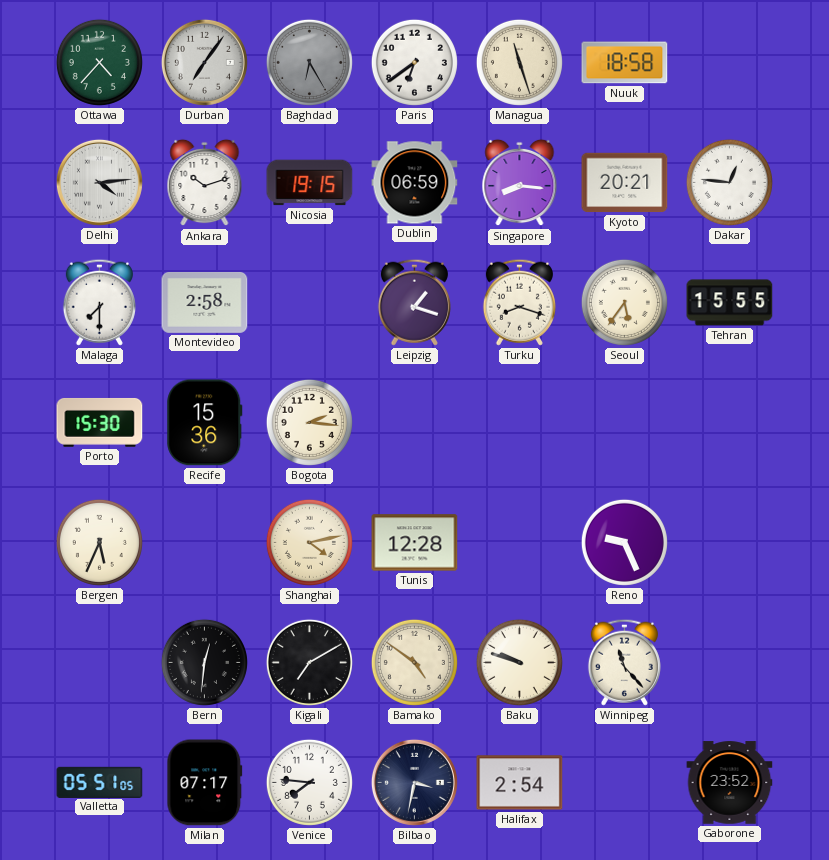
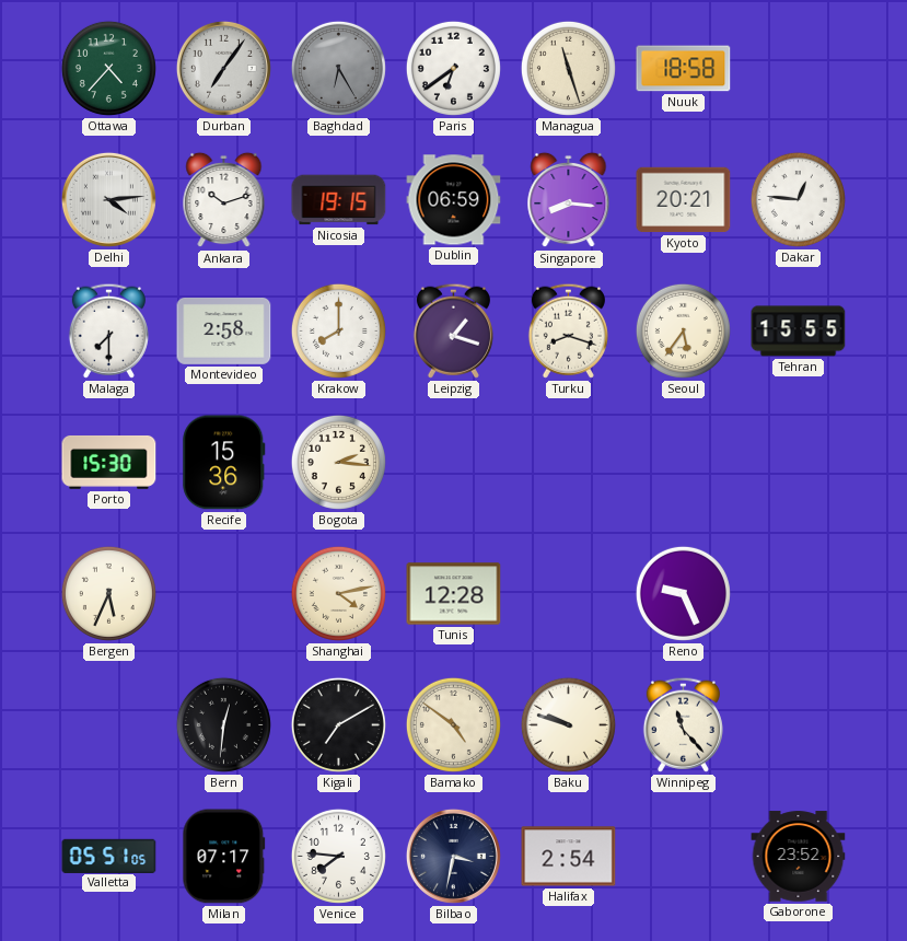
Krakow: none -> 8:00
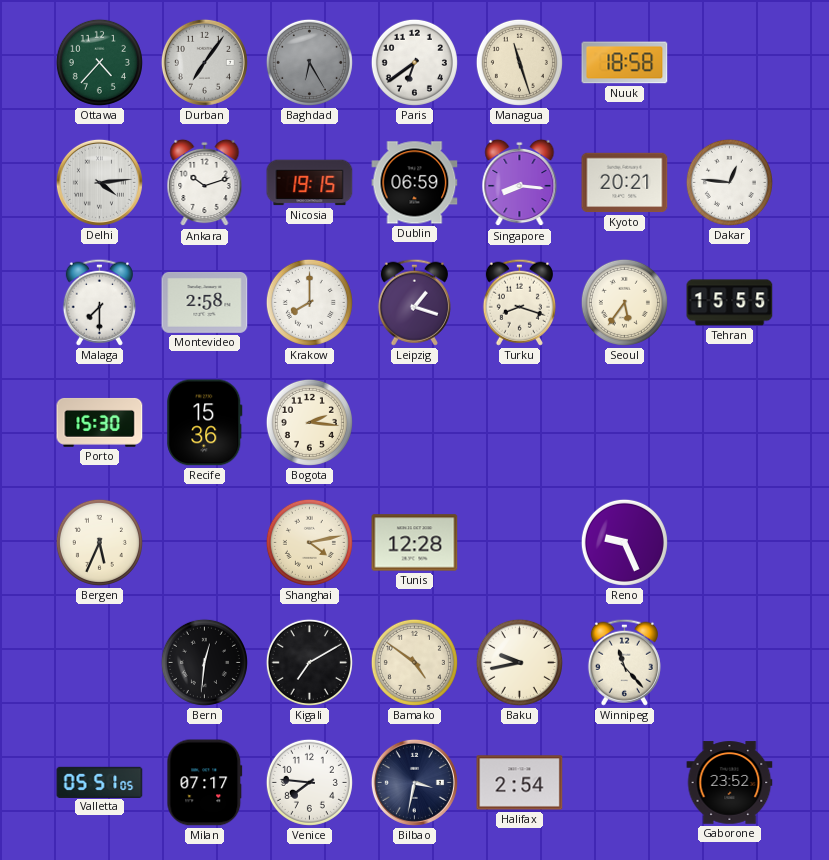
Baku: 9:48 -> 9:43
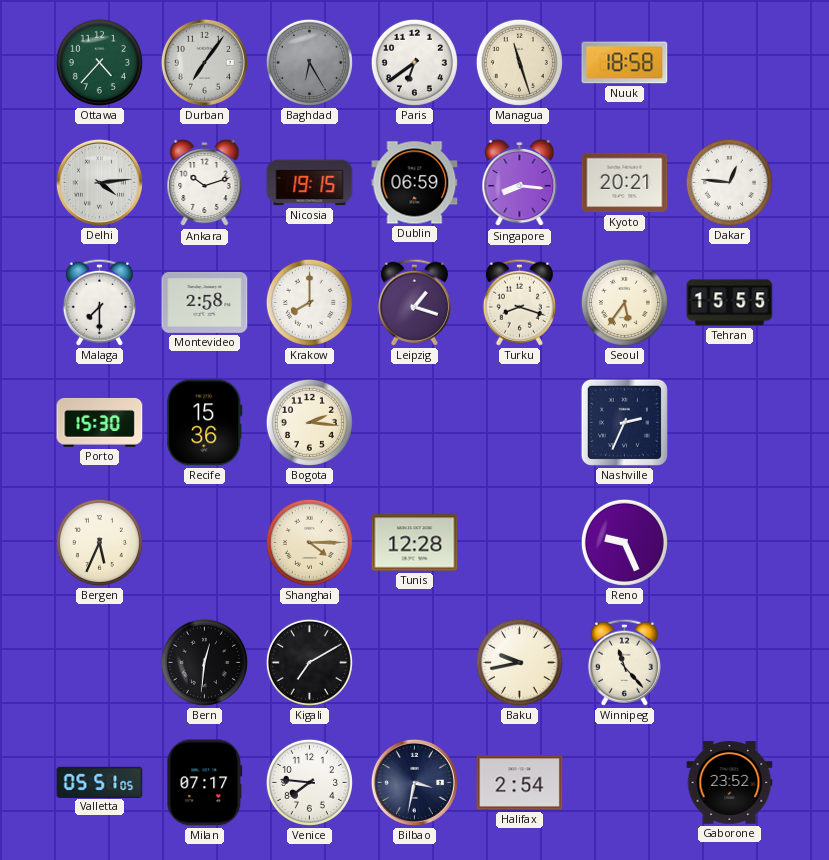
Nashville: none -> 2:34
Shanghai: 4:13 -> 4:15
Bamako: 4:51 -> none
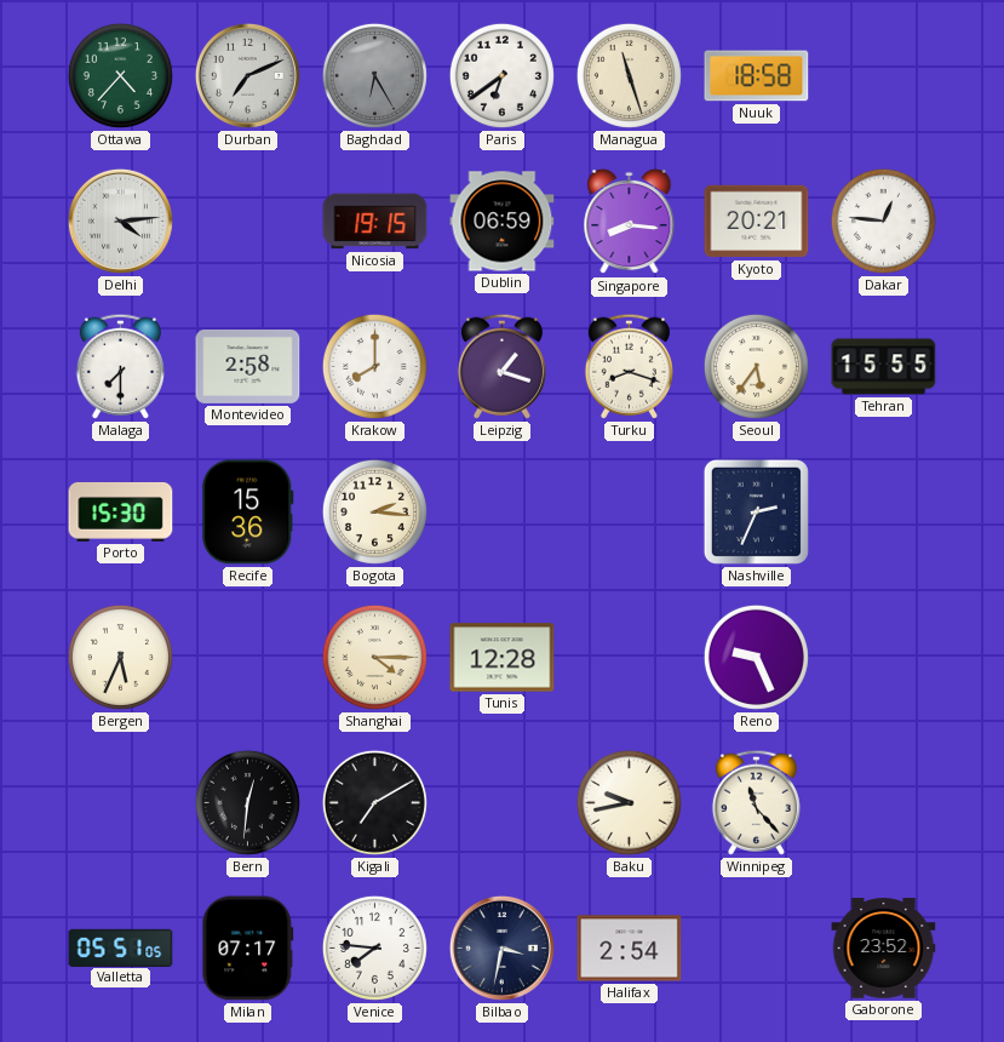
Durban: 7:06 -> 7:11
Ankara: 10:12 -> none
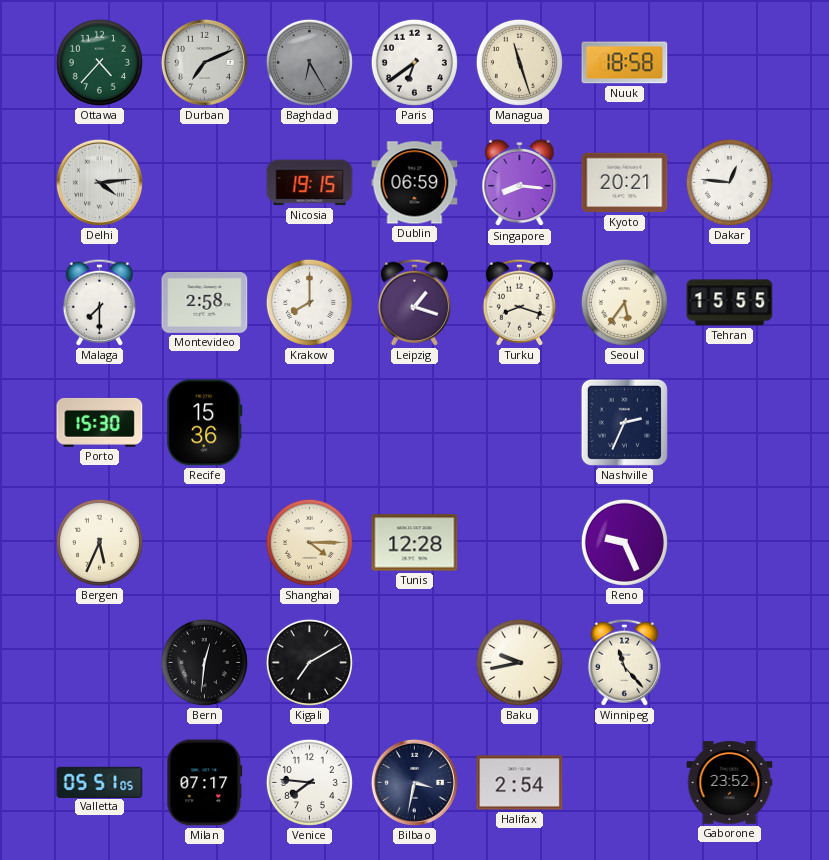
Bogota: 2:16 -> none
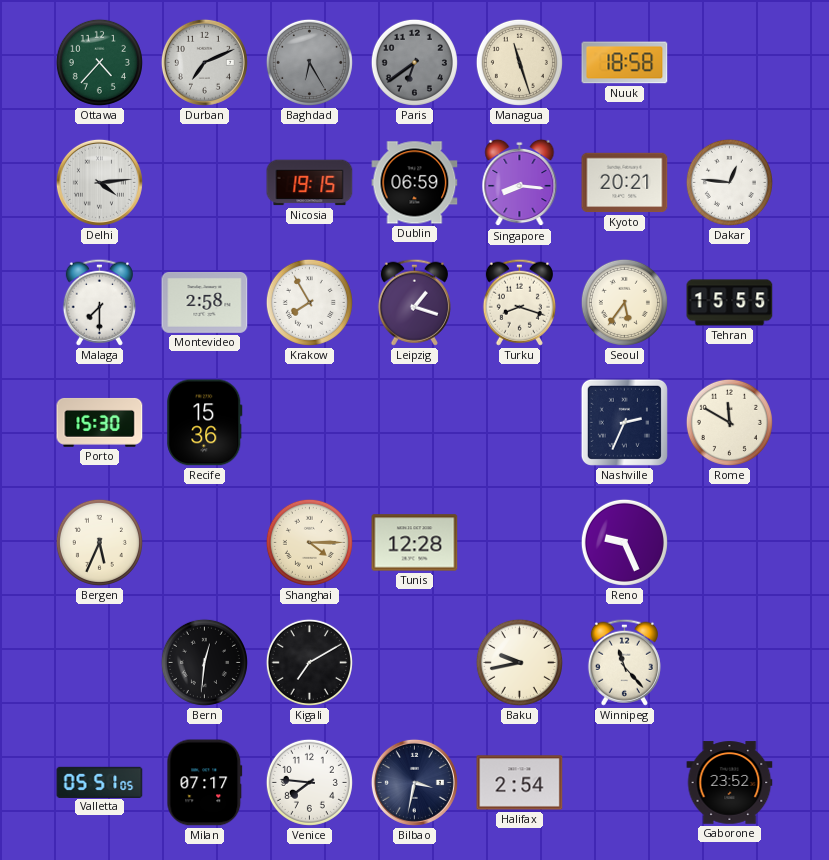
Paris dial: white -> grey
Krakow: 8:00 -> 7:55
Rome: none -> 11:50
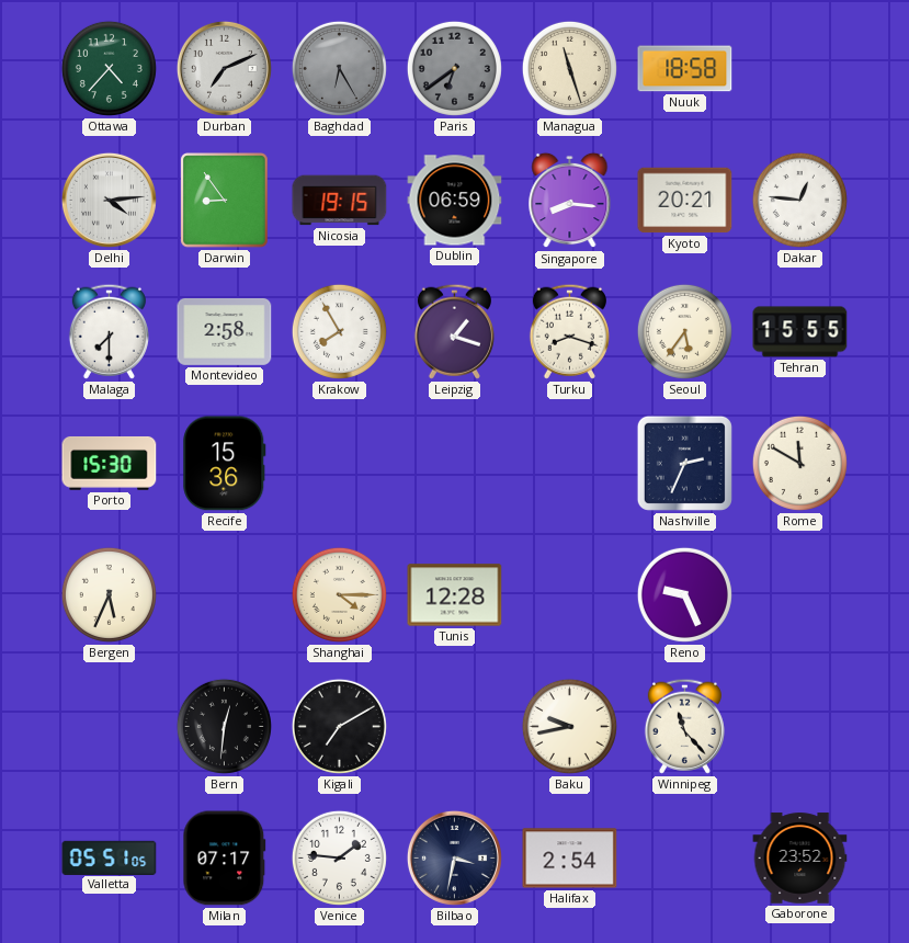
Darwin: none -> 8:54
Venice: 7:46 -> 1:46
